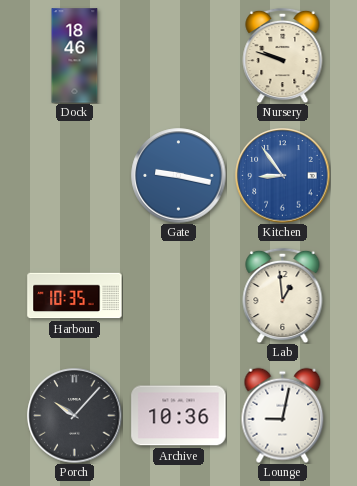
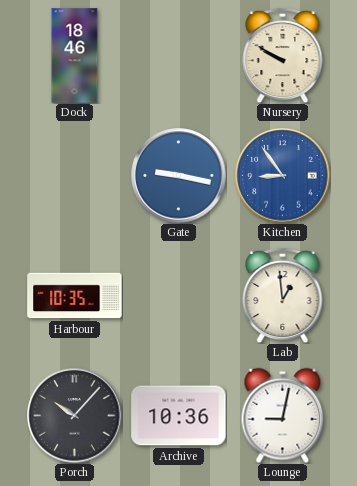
Nursery: 9:48 -> 9:50
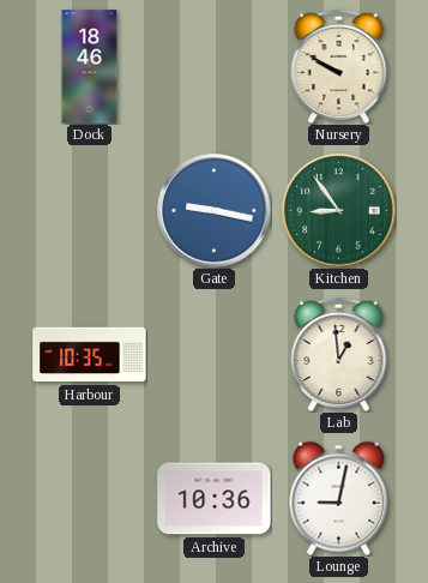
Kitchen dial: blue -> green
Porch: 10:07 -> none
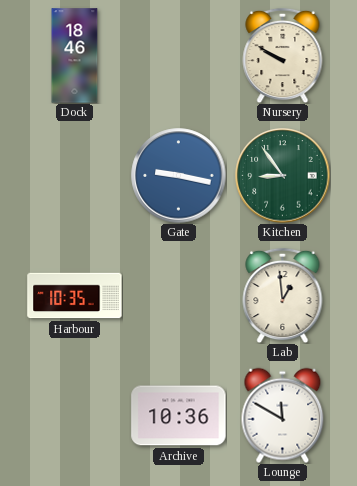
Lounge: 9:02 -> 11:50
